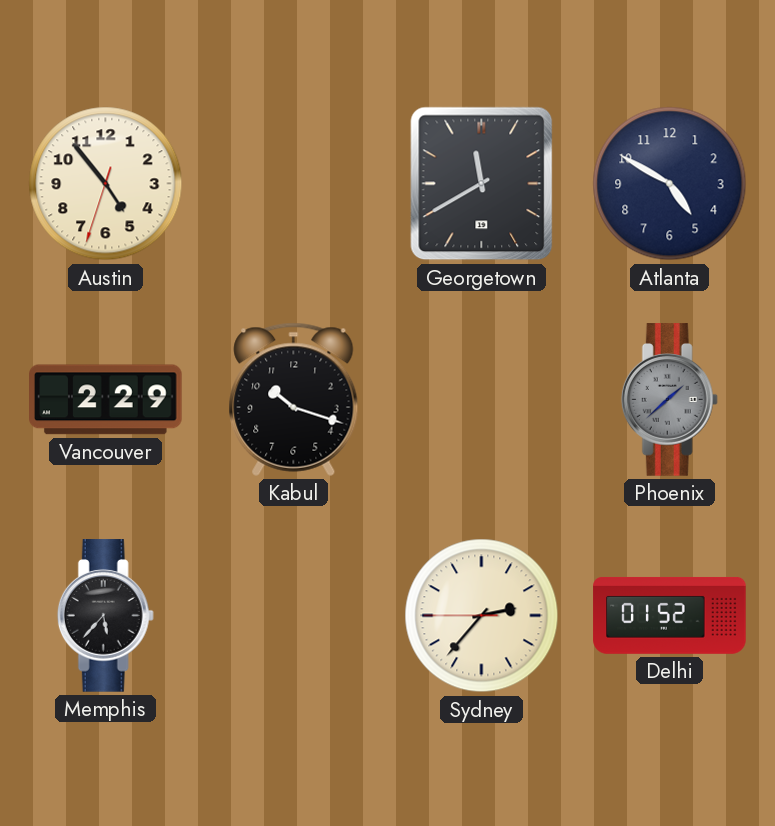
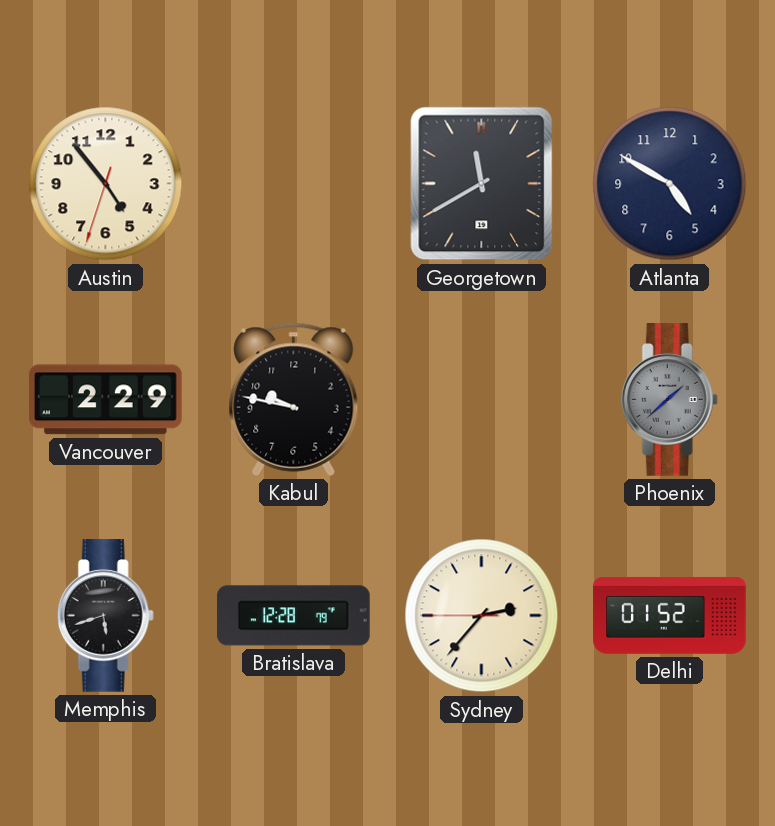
Kabul: 10:18 -> 9:47
Memphis: 5:37 -> 5:42
Bratislava: none -> 12:28
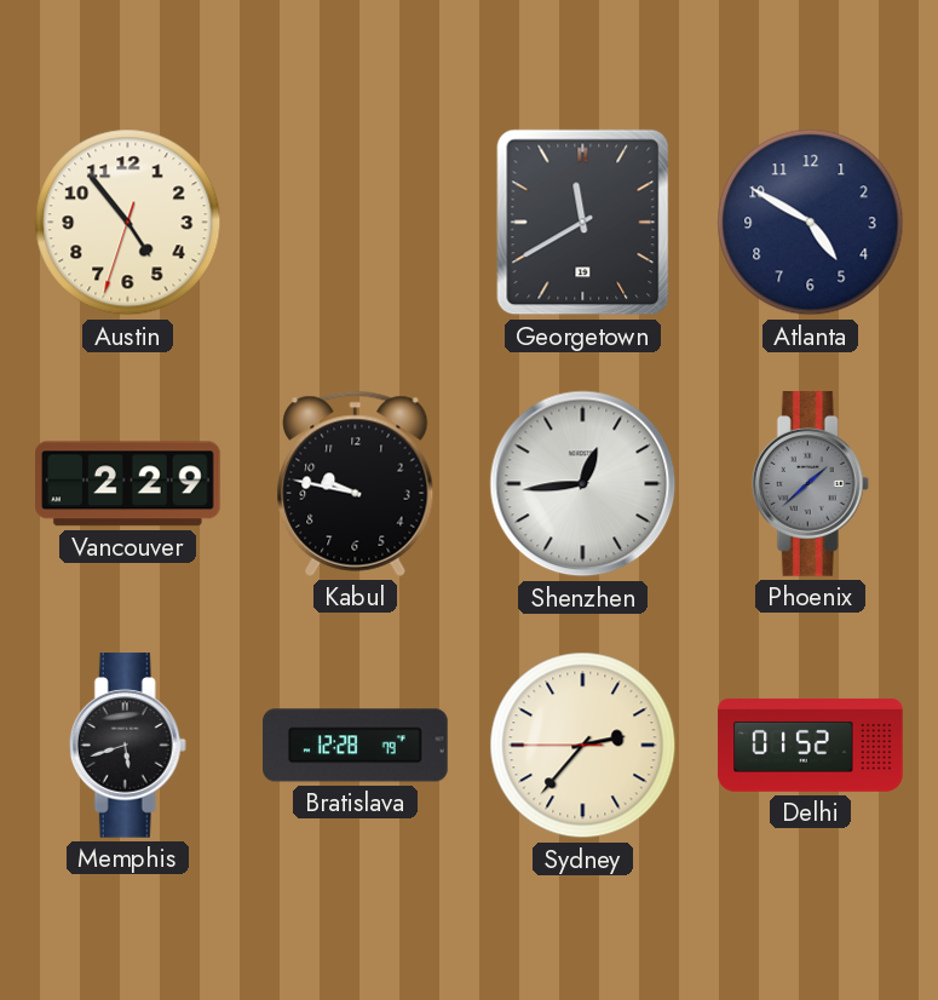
Shenzhen: none -> 12:44
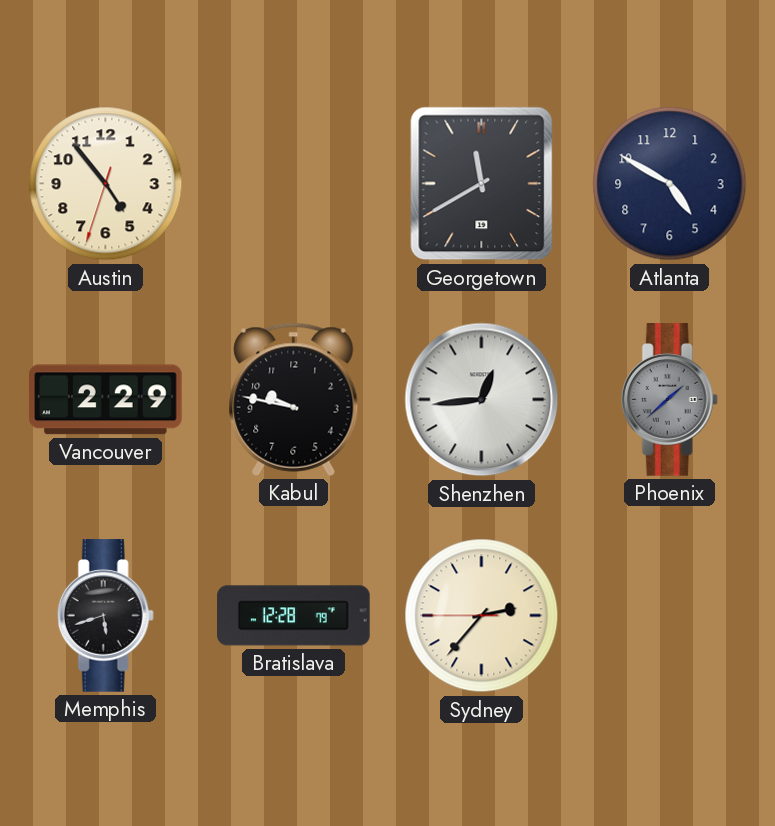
Delhi: 01:52 -> none
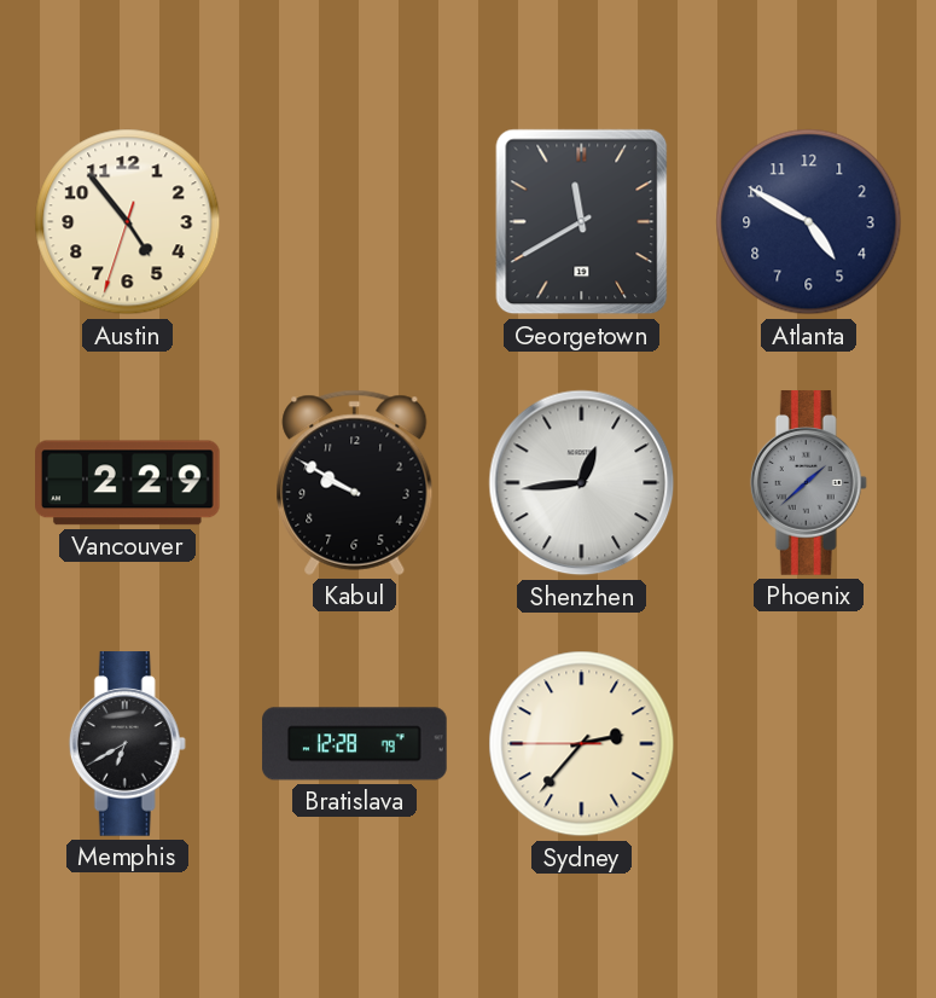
Kabul: 9:47 -> 9:50
Memphis: 5:42 -> 6:40
